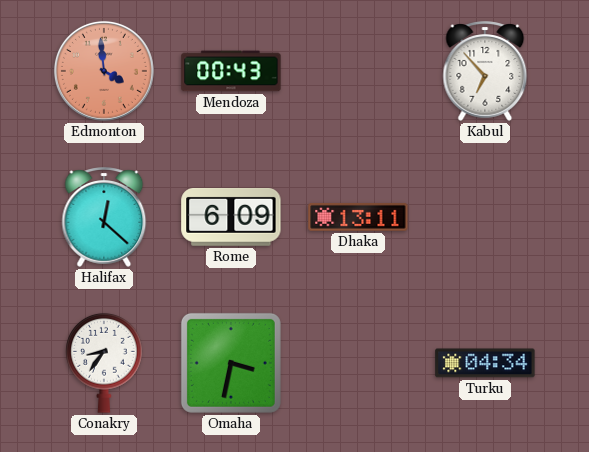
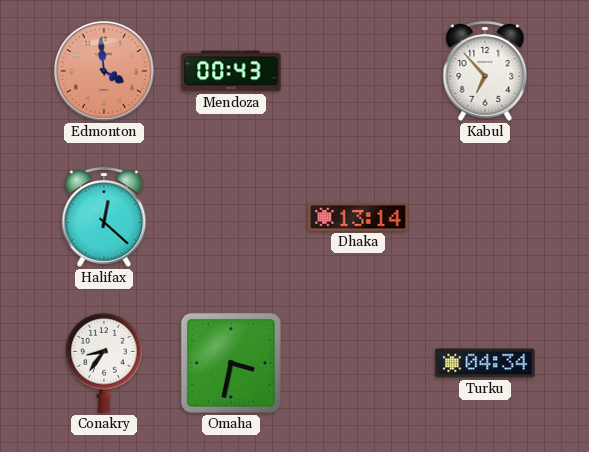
Rome: 6:09 -> none
Dhaka: 13:11 -> 13:14
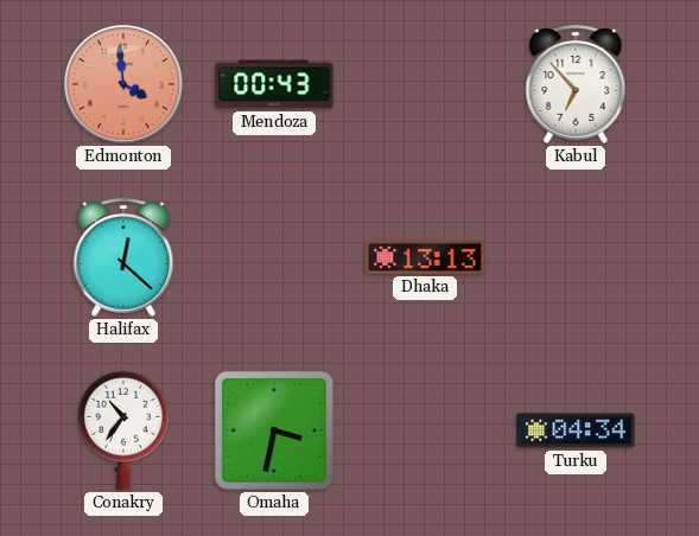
Dhaka: 13:14 -> 13:13
Conakry: 8:36 -> 10:36
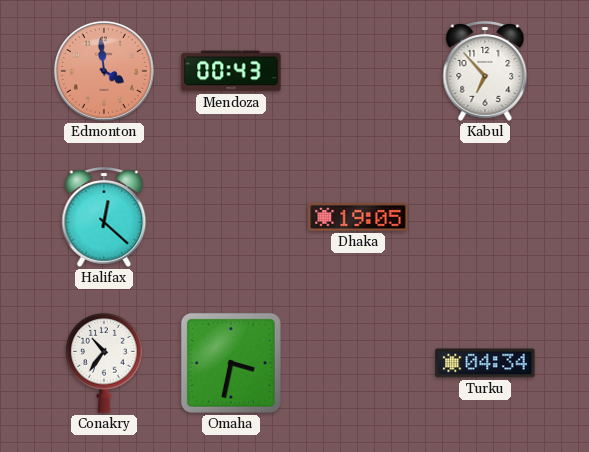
Dhaka: 13:13 -> 19:05
